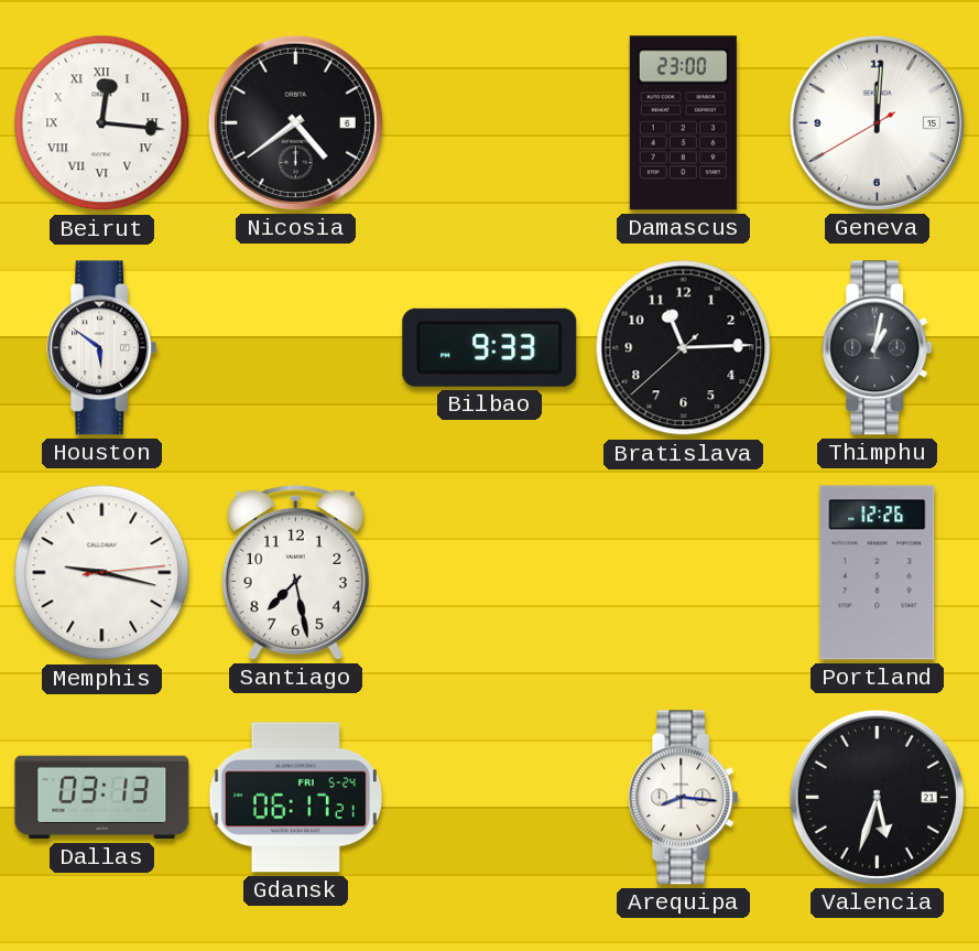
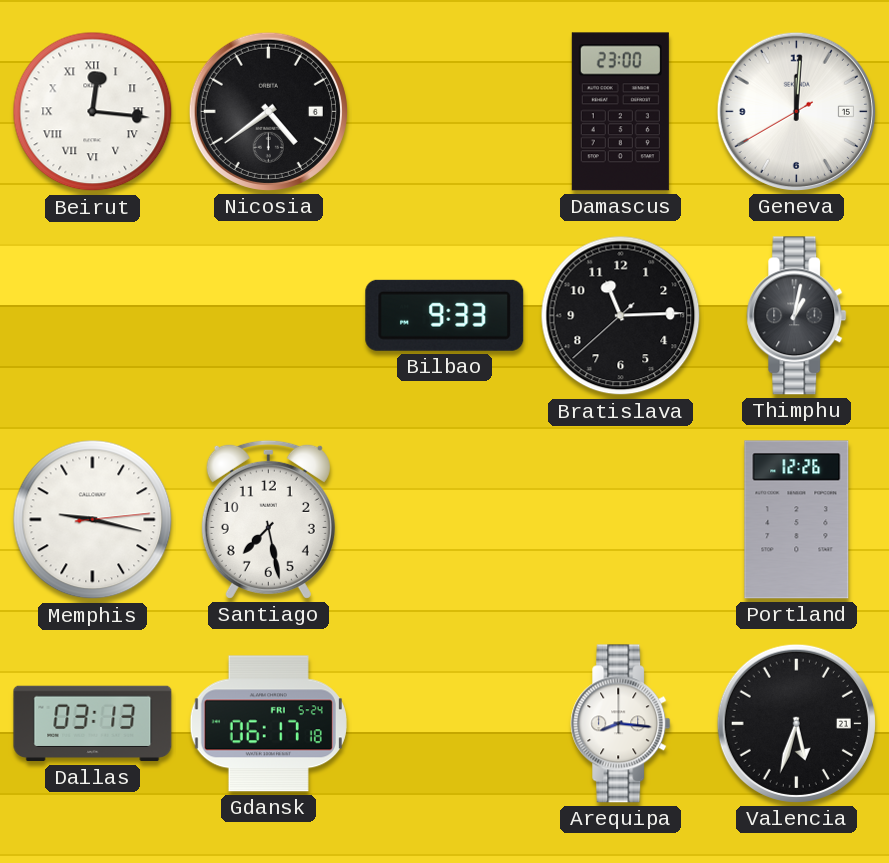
Houston: 5:51 -> none
Gdansk: 06:17:21 -> 06:17:18
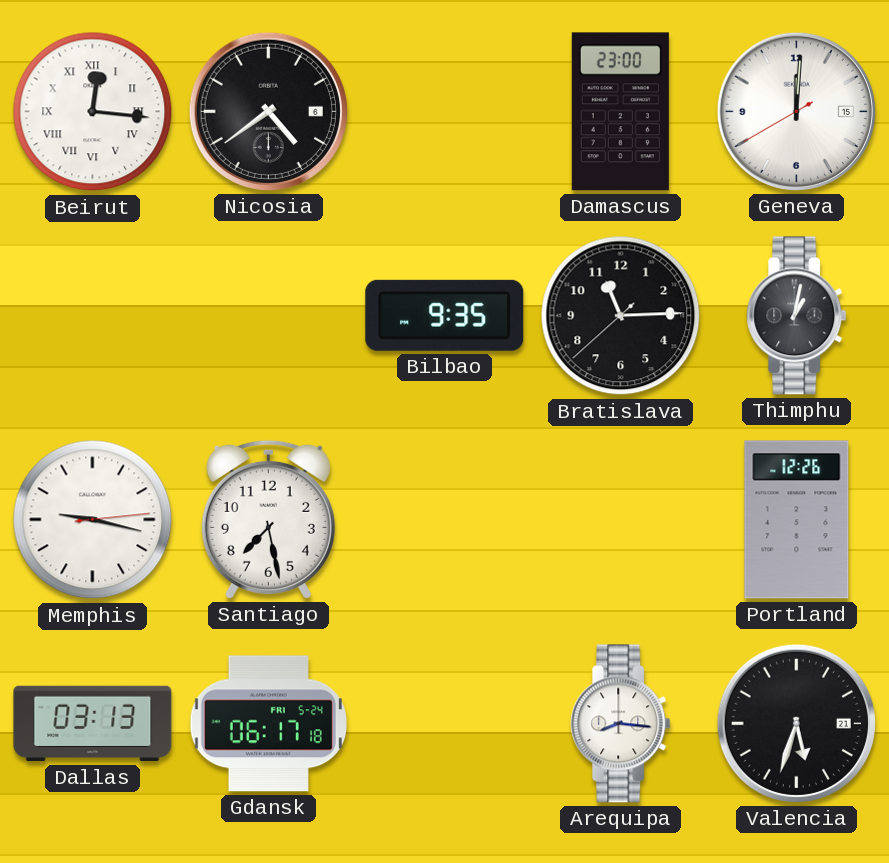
Bilbao: 9:33 -> 9:35
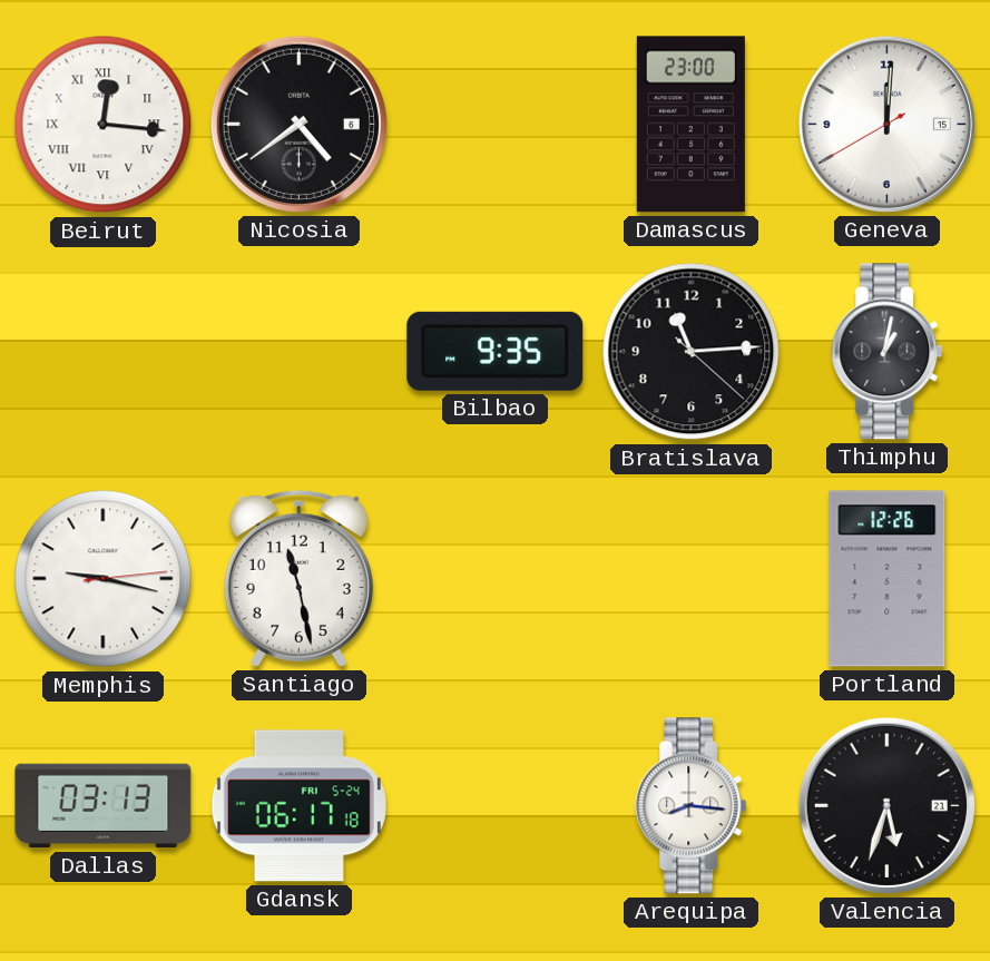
Bratislava: 11:14:38 -> 11:14:22
Santiago: 7:28 -> 11:28
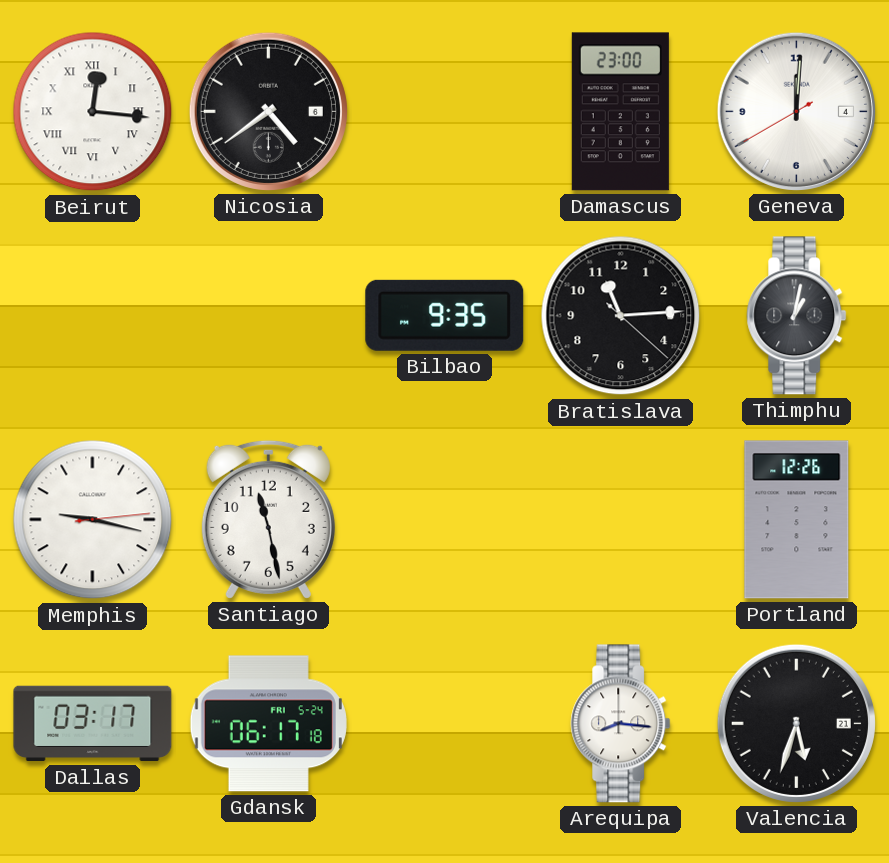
Geneva date: 15 -> 4
Dallas: 03:13 -> 03:17
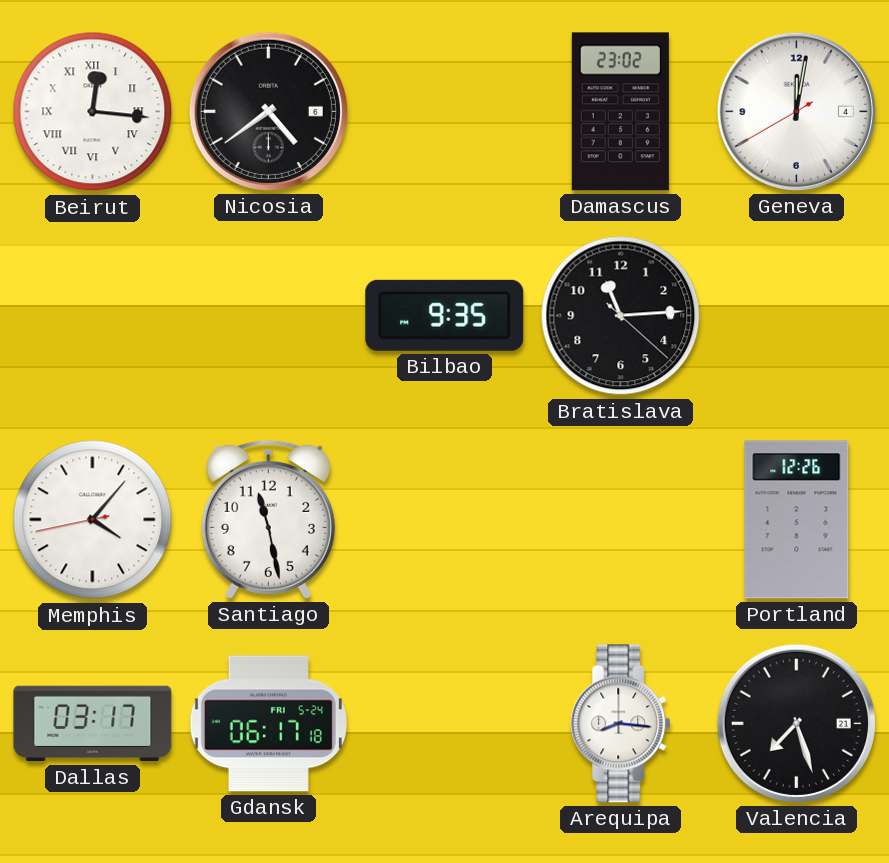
Damascus: 23:00 -> 23:02
Geneva: 12:00 -> 12:01
Thimphu: 1:02 -> none
Memphis: 9:17 -> 4:06
Valencia: 5:33 -> 7:27
